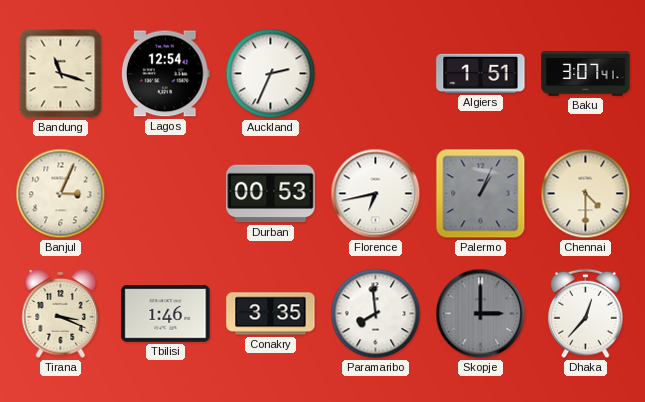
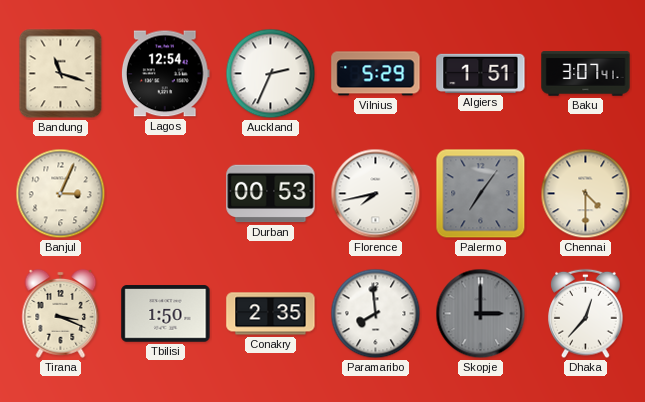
Vilnius: none -> 5:29
Florence: 6:43 -> 7:43
Palermo: 1:04 -> 7:06
Tbilisi: 1:46 -> 1:50
Conakry: 3:35 -> 2:35
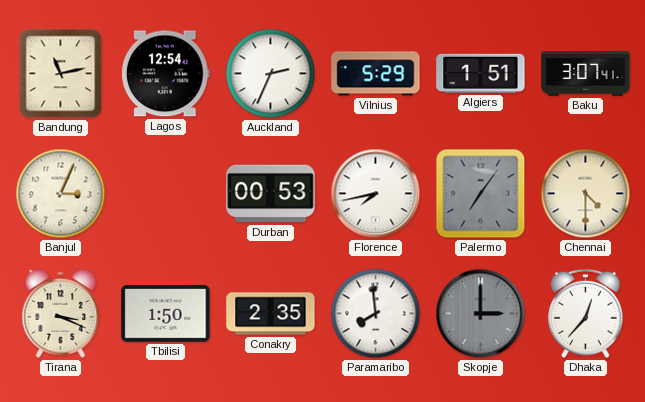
Bandung: 11:18 -> 11:13
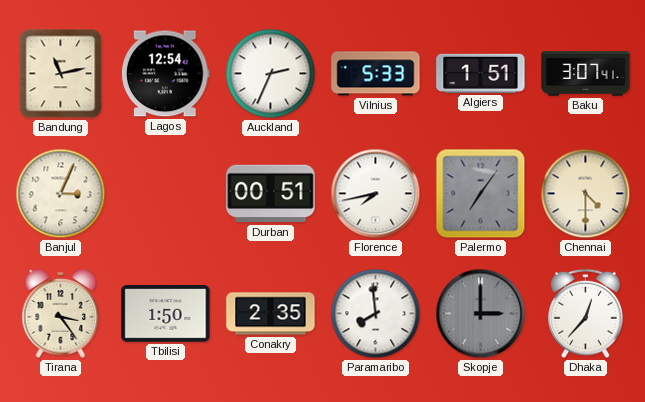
Vilnius: 5:29 -> 5:33
Durban: 00:53 -> 00:51
Tirana: 3:19 -> 3:24
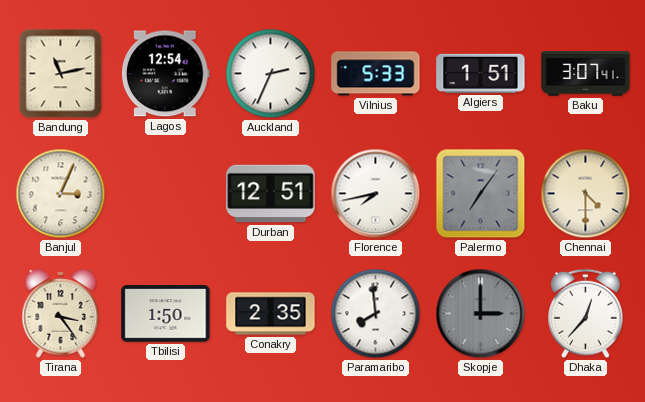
Durban: 00:51 -> 12:51
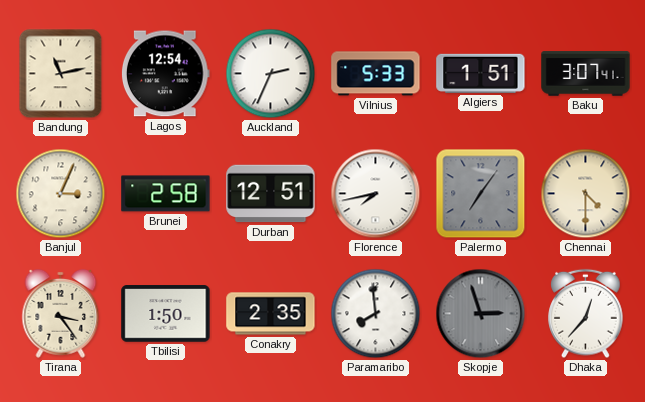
Brunei: none -> 2:58
Skopje: 3:00 -> 2:57
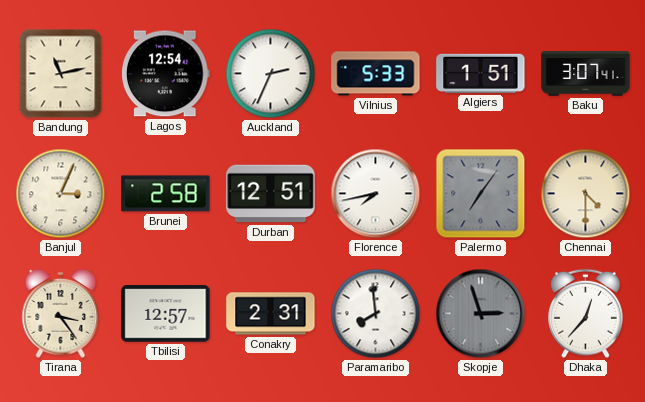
Tbilisi: 1:50 -> 12:57
Conakry: 2:35 -> 2:31
